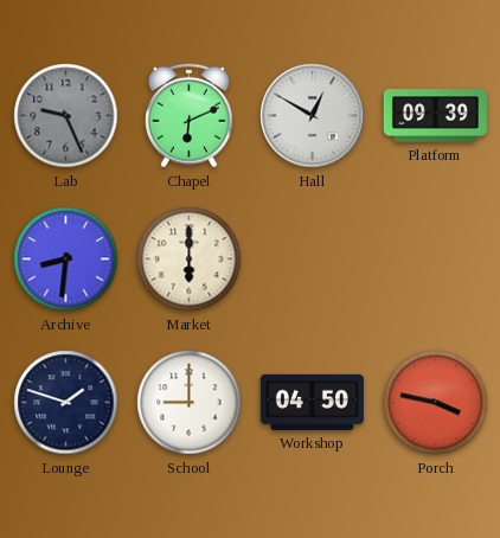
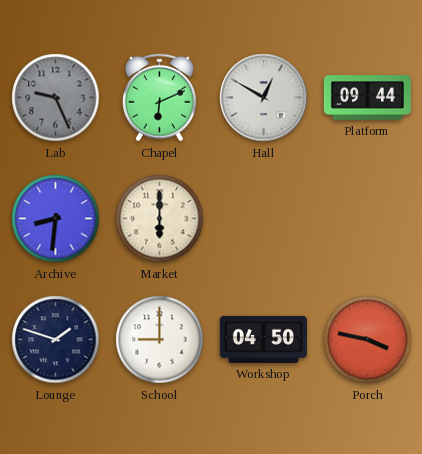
Platform: 09:39 -> 09:44
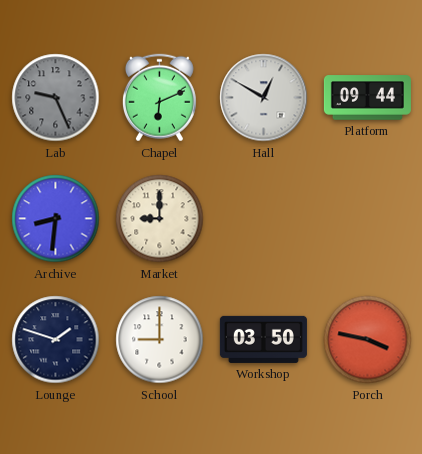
Market: 6:00 -> 9:00
Workshop: 04:50 -> 03:50
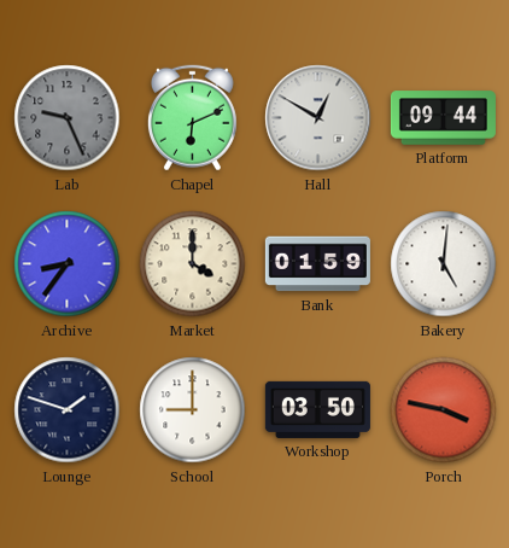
Archive: 8:31 -> 8:36
Market: 9:00 -> 4:00
Bank: none -> 01:59
Bakery: none -> 5:01
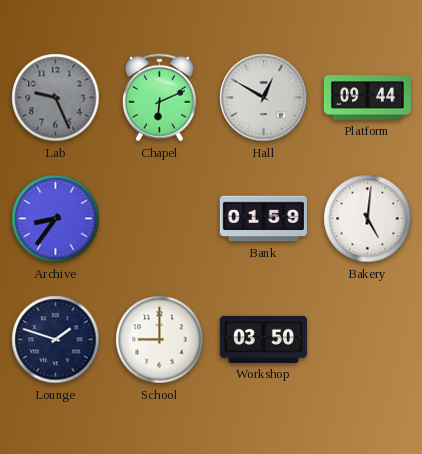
Market: 4:00 -> none
Porch: 3:47 -> none
